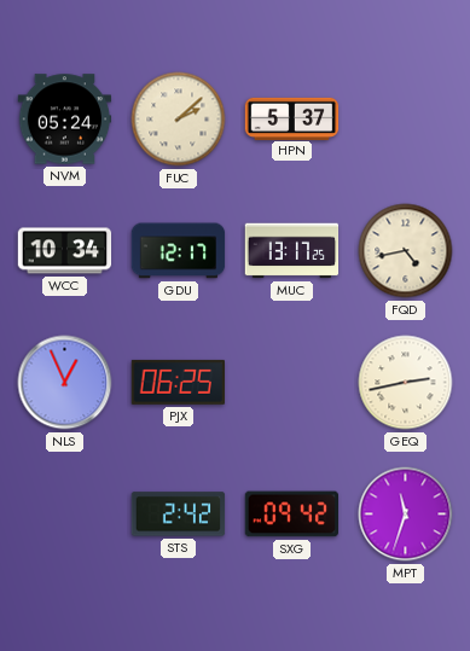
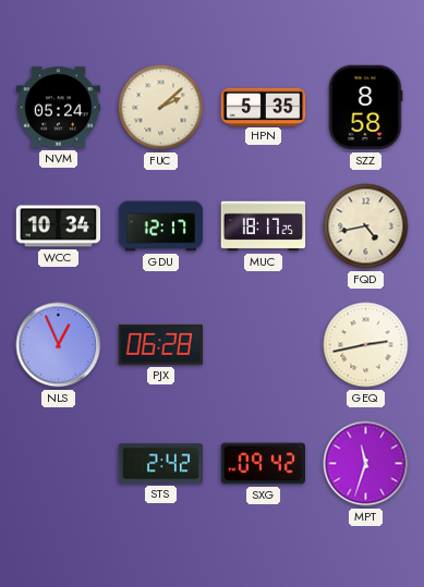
HPN: 5:37 -> 5:35
SZZ: none -> 8:58
MUC: 13:17 -> 18:17
PJX: 06:25 -> 06:28
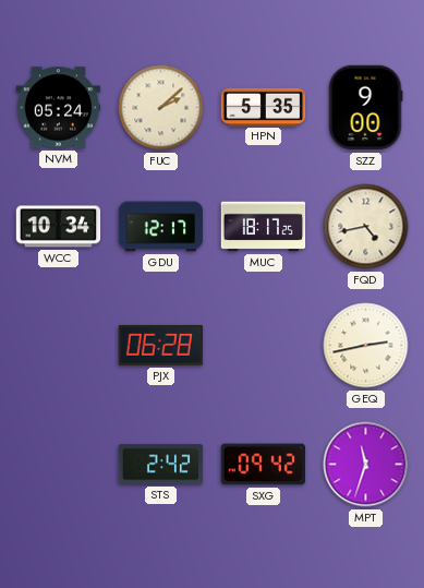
SZZ: 8:58 -> 9:00
NLS: 12:56 -> none
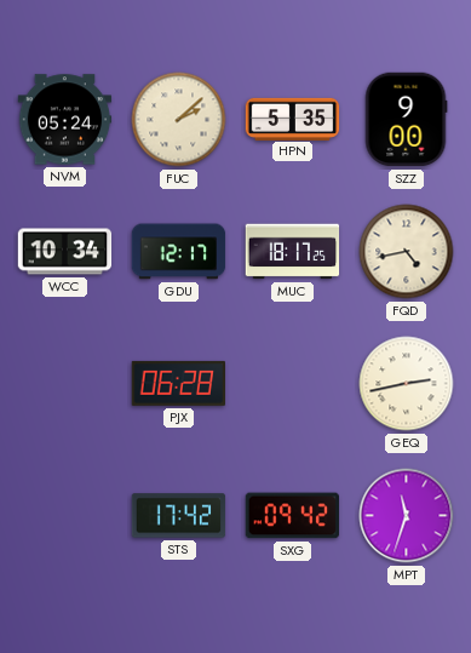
STS: 2:42 -> 17:42
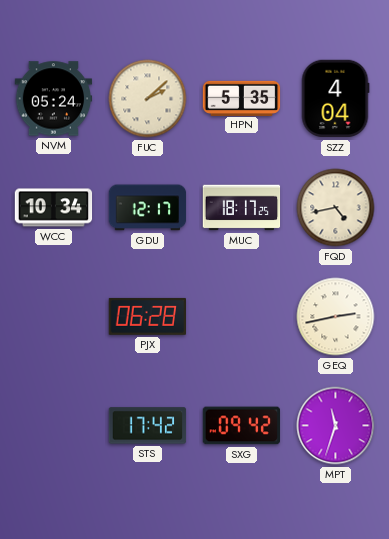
SZZ: 9:00 -> 4:04
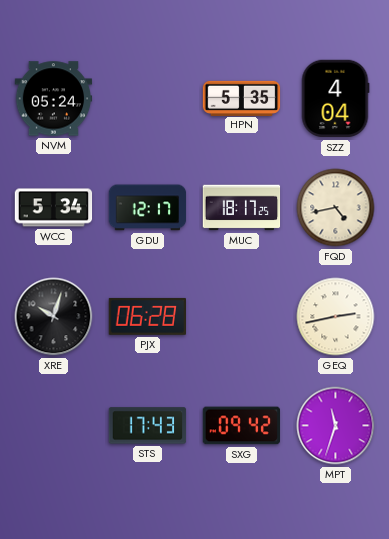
FUC: 2:08 -> none
WCC: 10:34 -> 5:34
XRE: none -> 10:03
STS: 17:42 -> 17:43
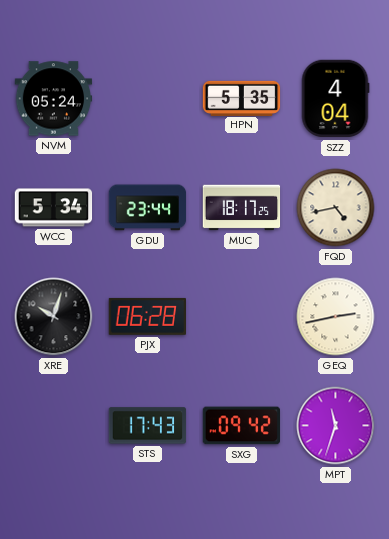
GDU: 12:17 -> 23:44
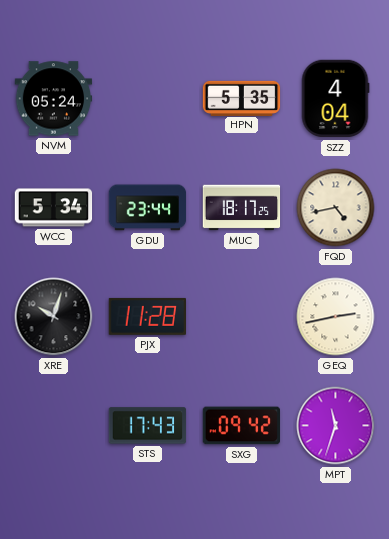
PJX: 06:28 -> 11:28
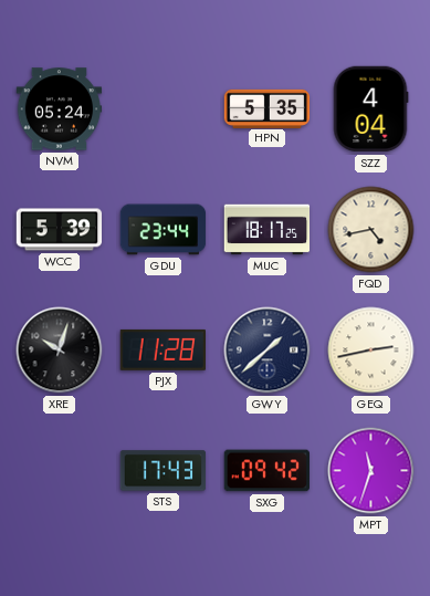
WCC: 5:34 -> 5:39
GWY: none -> 1:38
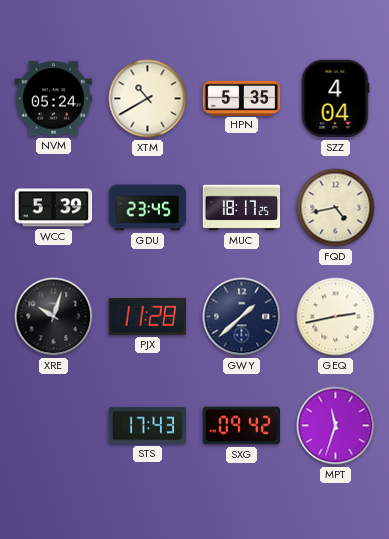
XTM: none -> 10:40
GDU: 23:44 -> 23:45
